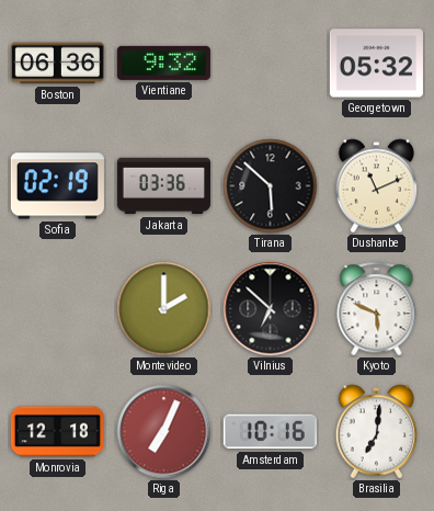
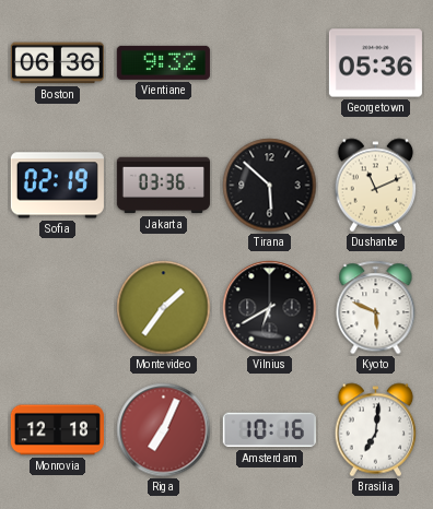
Georgetown: 05:32 -> 05:36
Montevideo: 2:00 -> 1:36
Vilnius: 6:52 -> 6:40
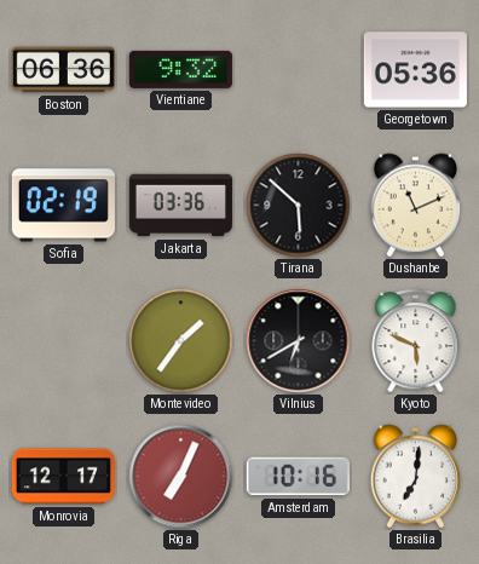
Monrovia: 12:18 -> 12:17
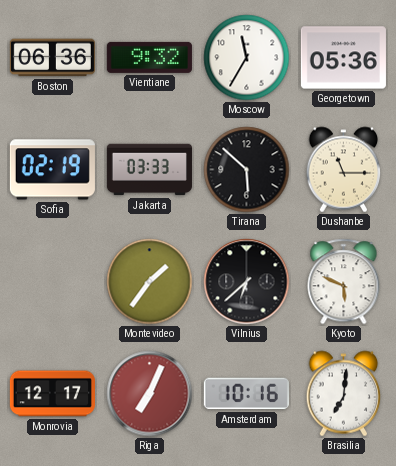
Moscow: none -> 11:35
Jakarta: 03:36 -> 03:33
Dushanbe: 11:11 -> 11:15
Vilnius: 6:40 -> 6:38
